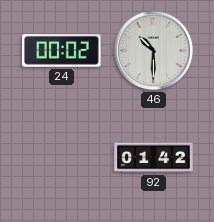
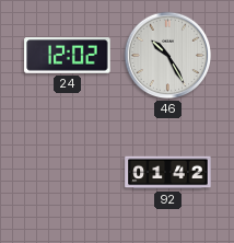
24: 00:02 -> 12:02
46: 10:30 -> 10:25
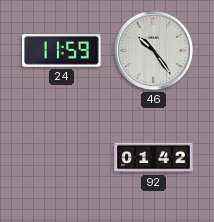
24: 12:02 -> 11:59
46: 10:25 -> 10:24
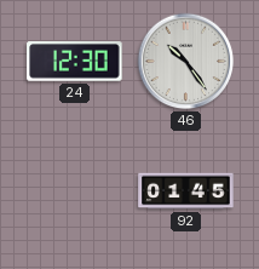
24: 11:59 -> 12:30
92: 01:42 -> 01:45
